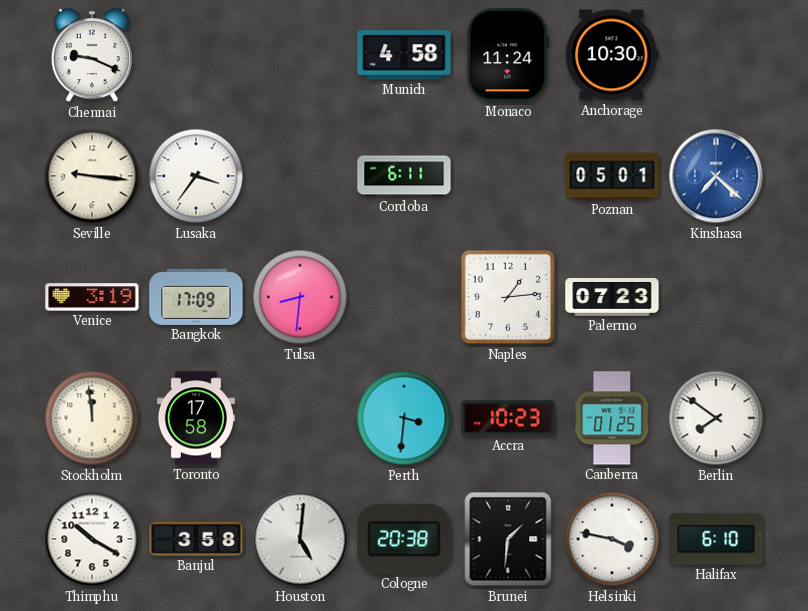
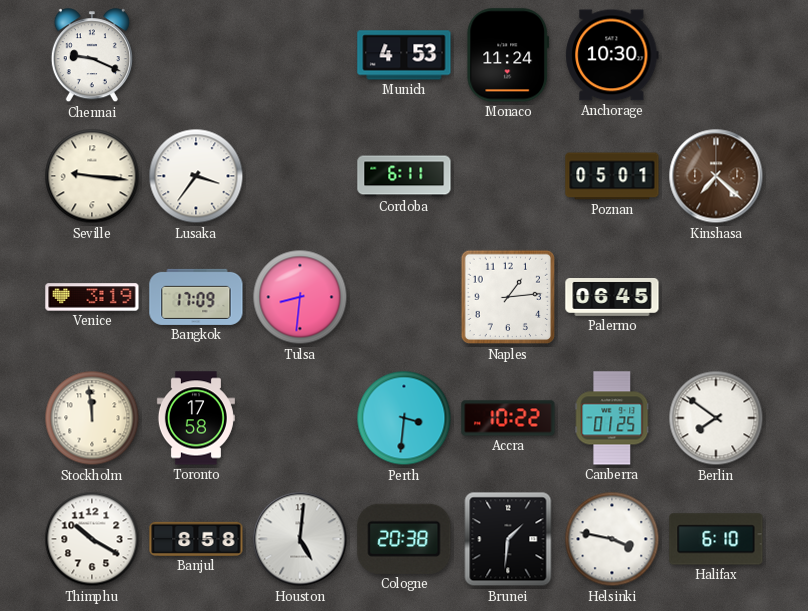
Munich: 4:58 -> 4:53
Kinshasa dial: blue -> brown
Palermo: 07:23 -> 06:45
Accra: 10:23 -> 10:22
Banjul: 3:58 -> 8:58
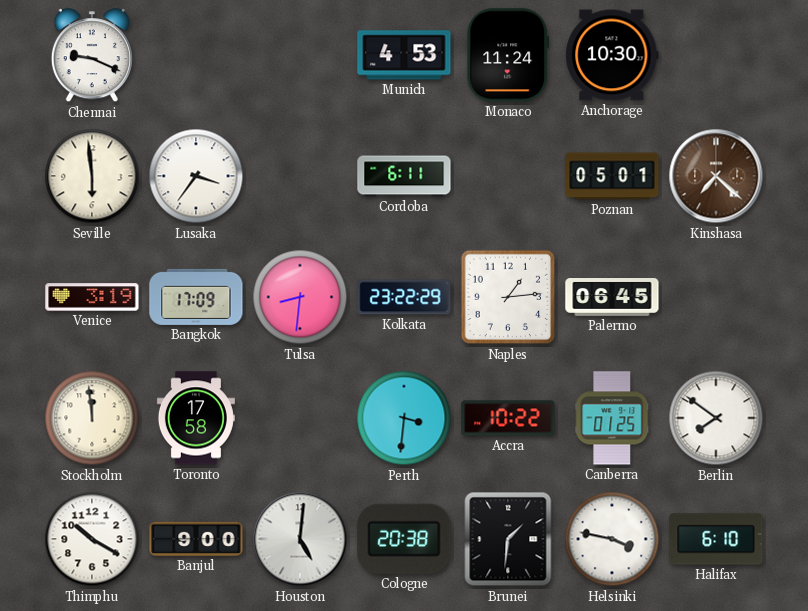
Seville: 9:16 -> 5:59
Kolkata: none -> 23:22
Banjul: 8:58 -> 9:00
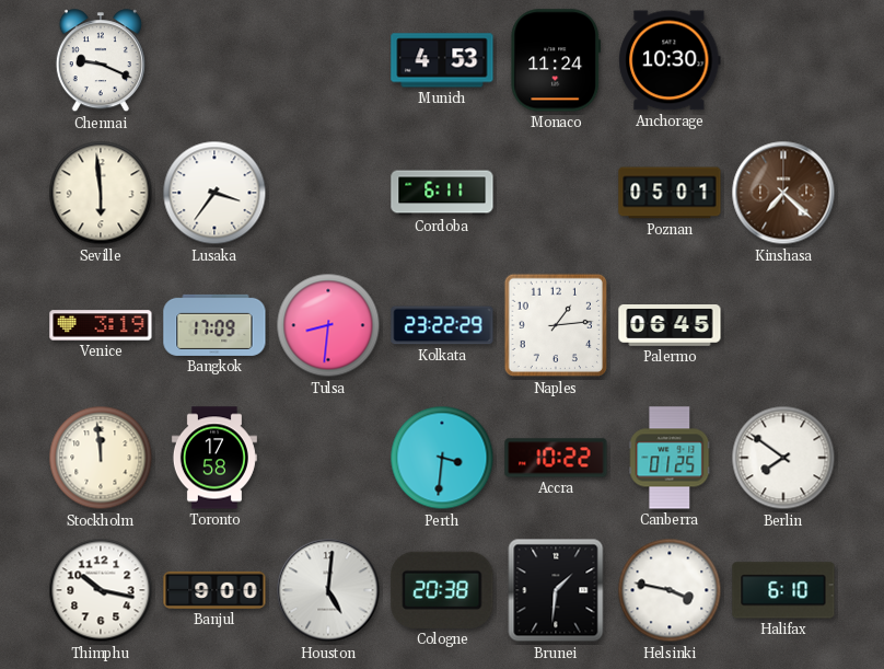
Thimphu: 10:20 -> 10:17
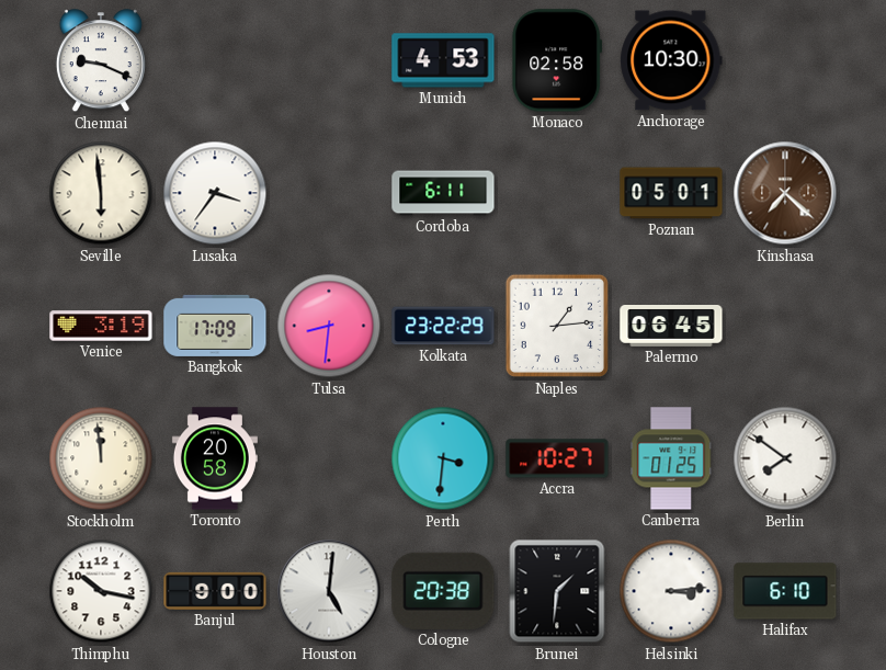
Monaco: 11:24 -> 02:58
Toronto: 17:58 -> 20:58
Accra: 10:22 -> 10:27
Helsinki: 3:47 -> 3:14
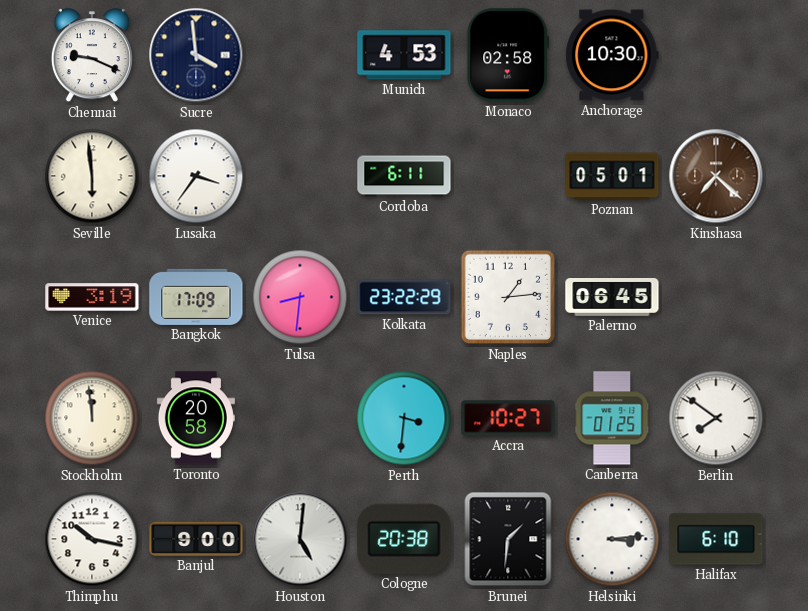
Sucre: none -> 3:59
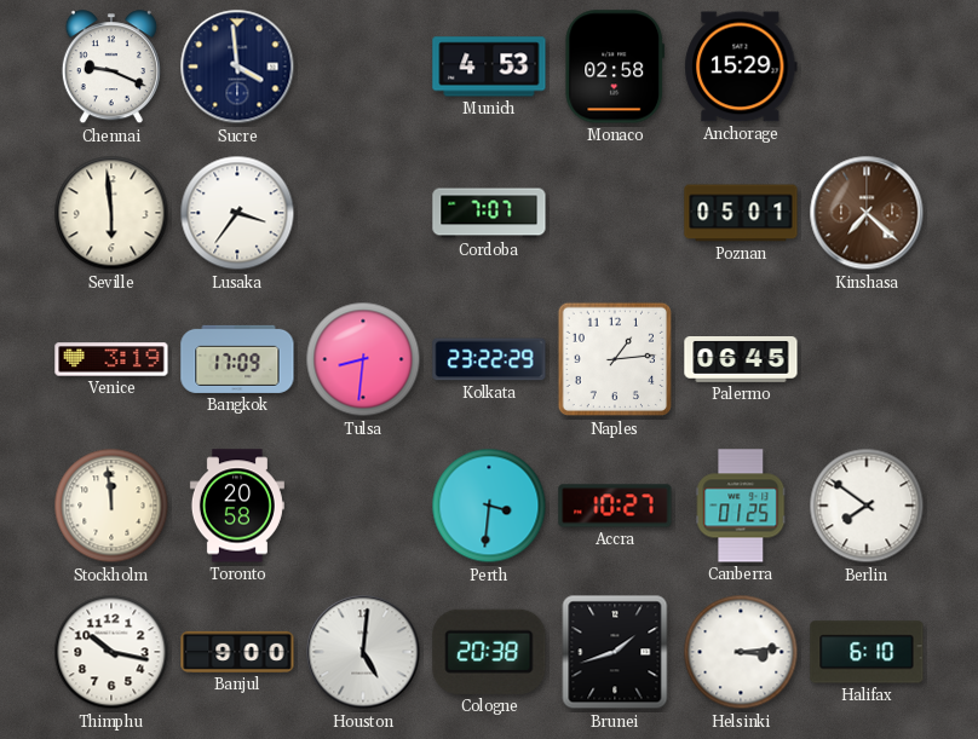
Anchorage: 10:30 -> 15:29
Cordoba: 6:11 -> 7:07
Brunei: 1:31 -> 1:42
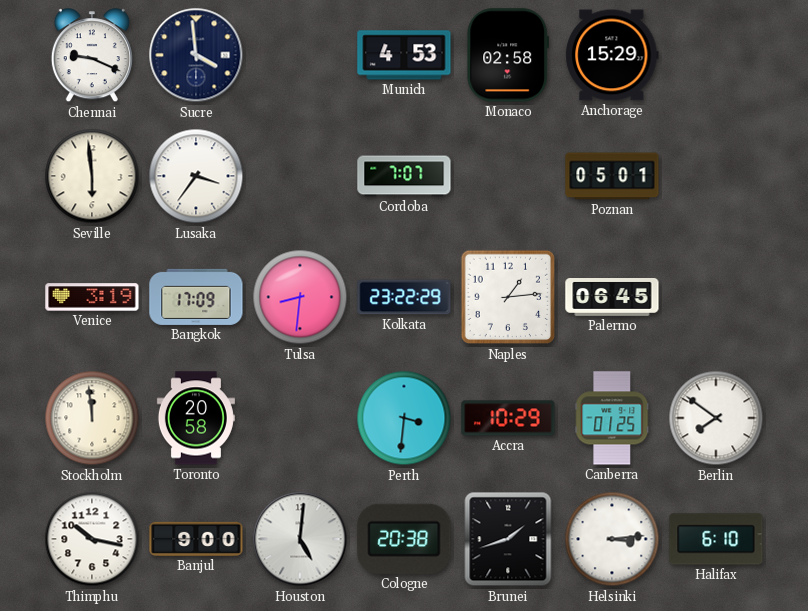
Kinshasa: 7:22 -> none
Accra: 10:27 -> 10:29
